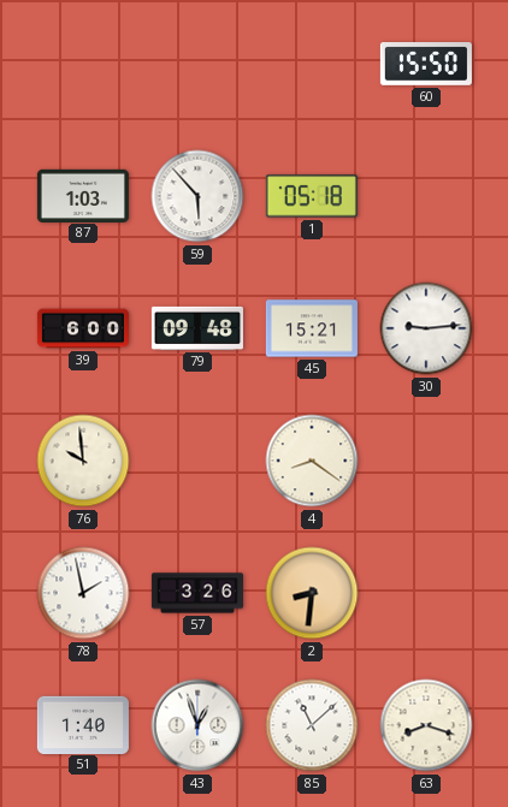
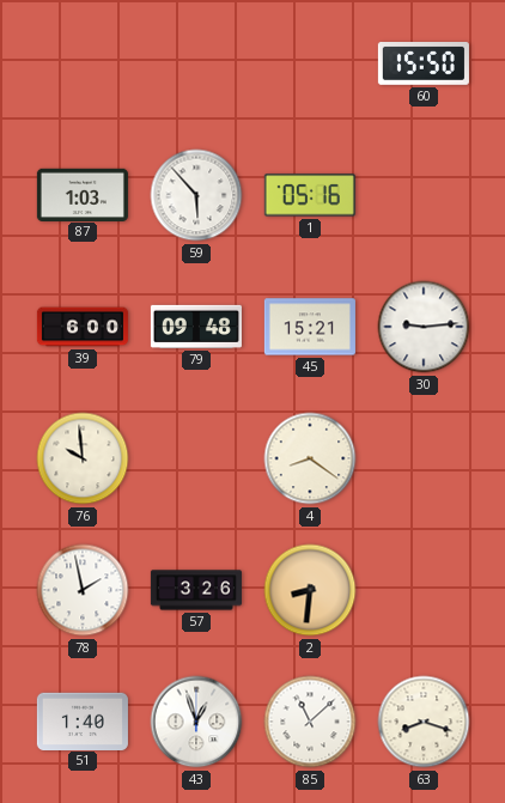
1: 05:18 -> 05:16
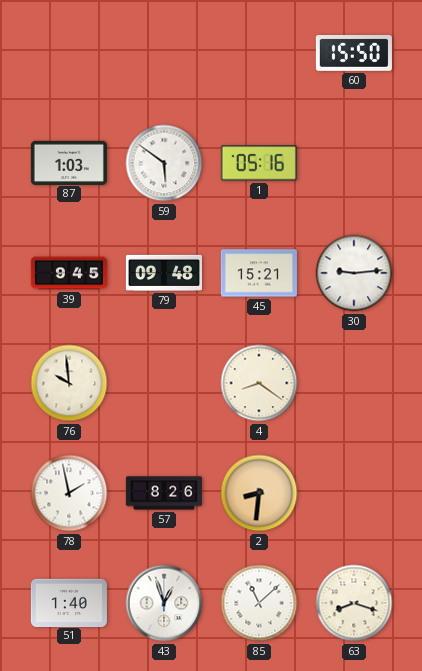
59: 5:53 -> 5:51
39: 6:00 -> 9:45
57: 3:26 -> 8:26
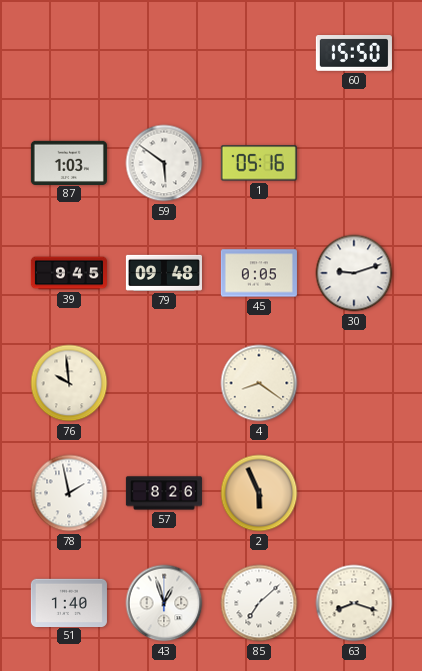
45: 15:21 -> 0:05
30: 9:14 -> 9:12
2: 8:31 -> 5:56
85: 11:08 -> 7:08
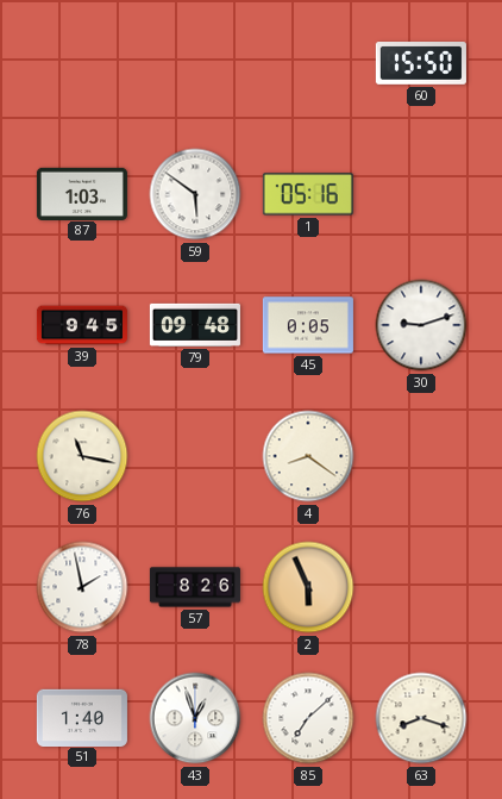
76: 9:59 -> 11:17
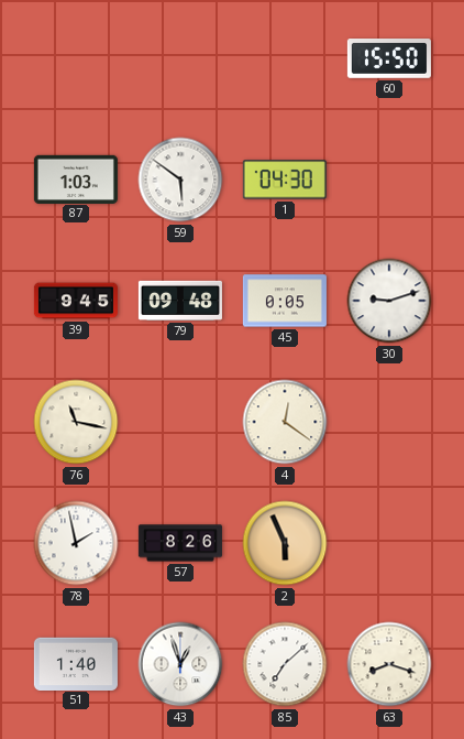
1: 05:16 -> 04:30
4: 8:21 -> 12:21
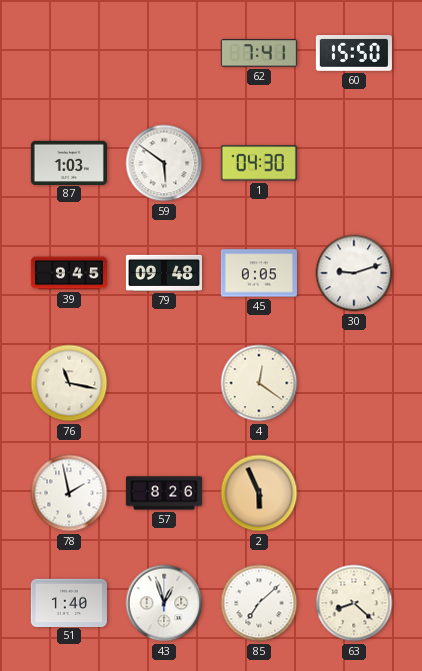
62: none -> 7:41
63: 8:18 -> 8:22
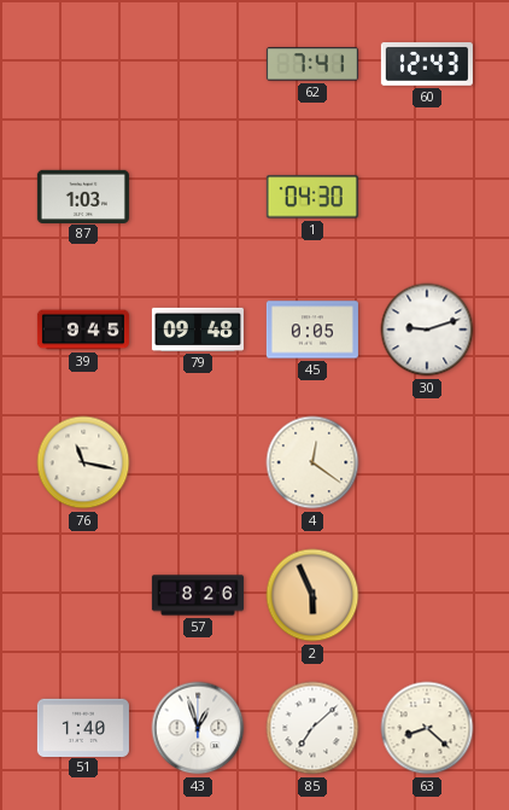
60: 15:50 -> 12:43
59: 5:51 -> none
78: 1:58 -> none
